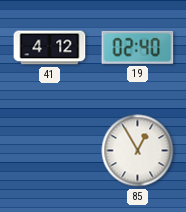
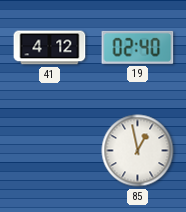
85: 12:55 -> 12:58
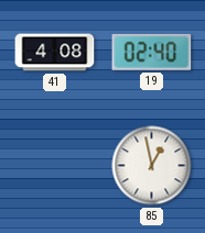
41: 4:12 -> 4:08
